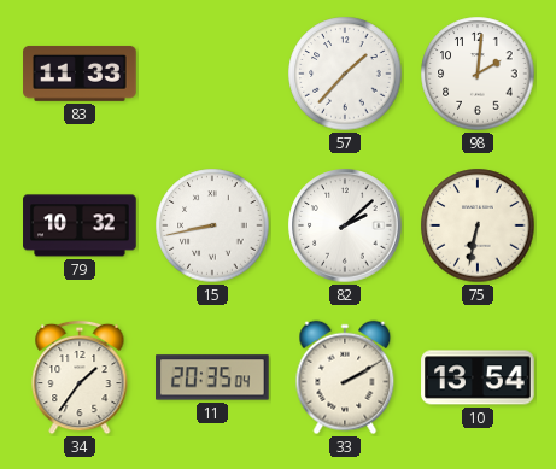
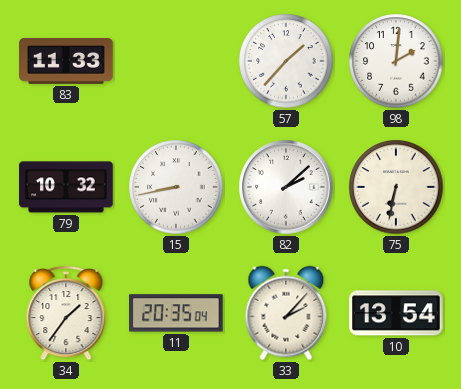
33: 2:10 -> 2:07
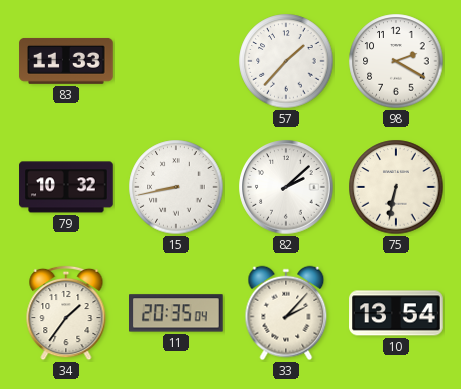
98: 2:01 -> 2:20
